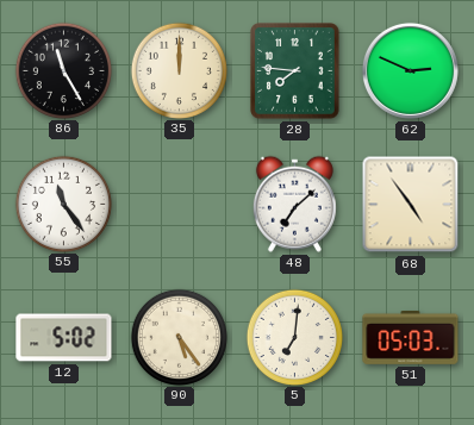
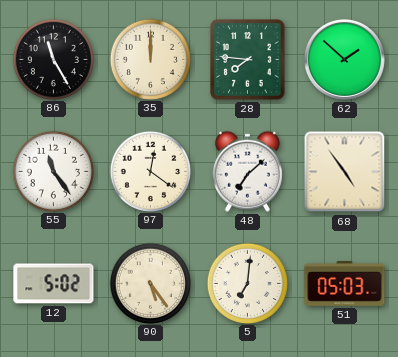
62: 2:49 -> 1:52
97: none -> 12:21
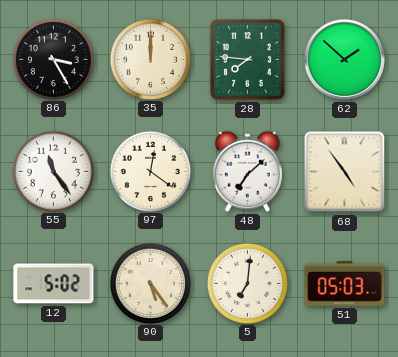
86: 11:25 -> 3:25
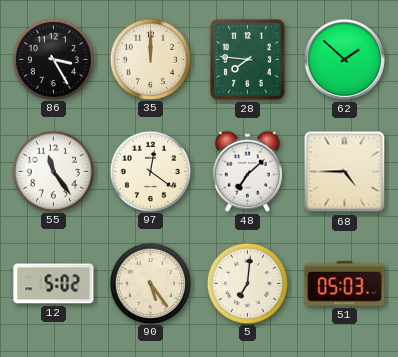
68: 4:54 -> 4:45
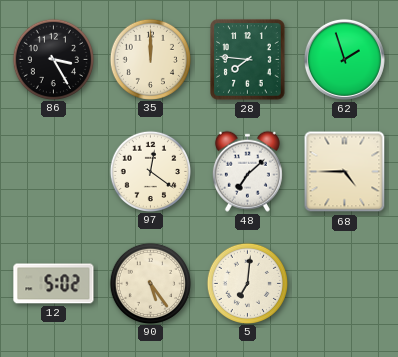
62: 1:52 -> 1:57
55: 11:24 -> none
51: 05:03 -> none
